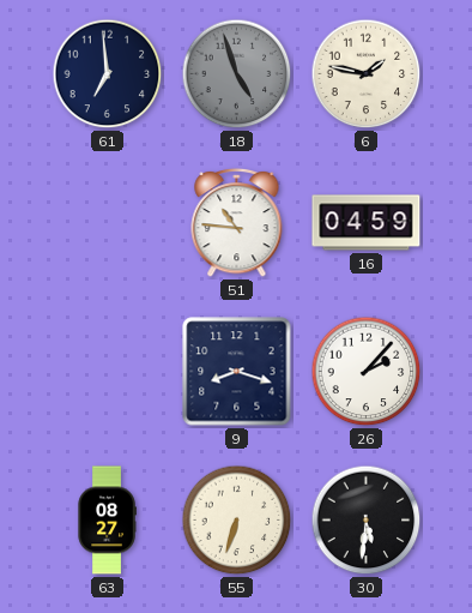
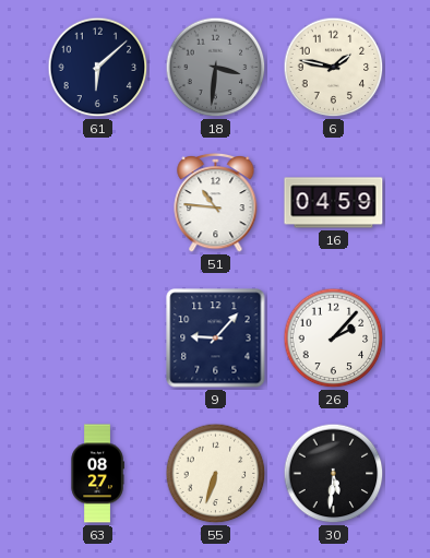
61: 6:59 -> 6:08
18: 4:57 -> 3:31
9: 8:18 -> 9:07
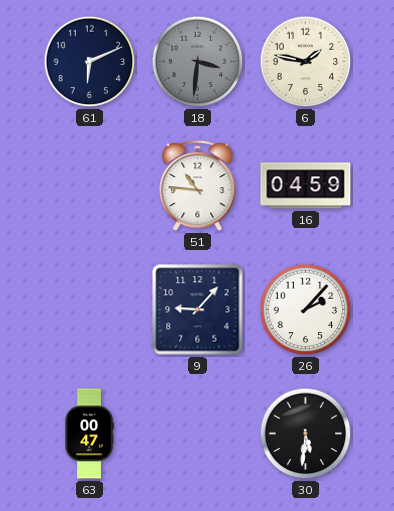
61: 6:08 -> 6:11
63: 08:27 -> 00:47
55: 6:33 -> none
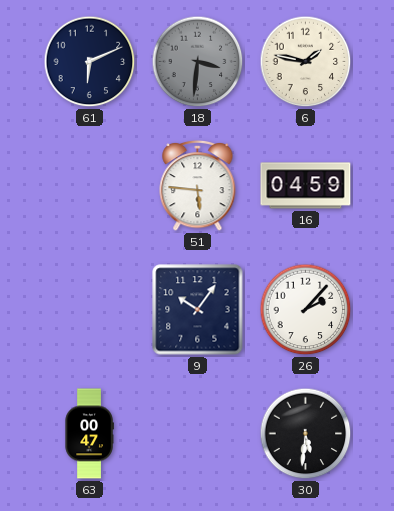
51: 10:46 -> 5:46
9: 9:07 -> 10:06
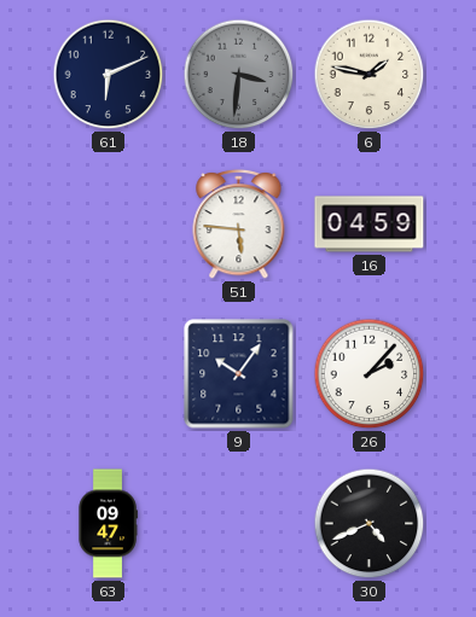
63: 00:47 -> 09:47
30: 5:31 -> 4:41
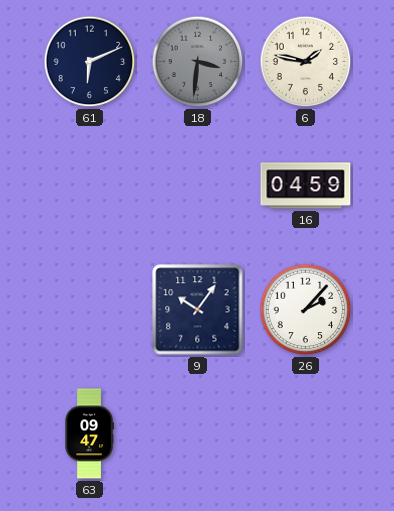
51: 5:46 -> none
30: 4:41 -> none
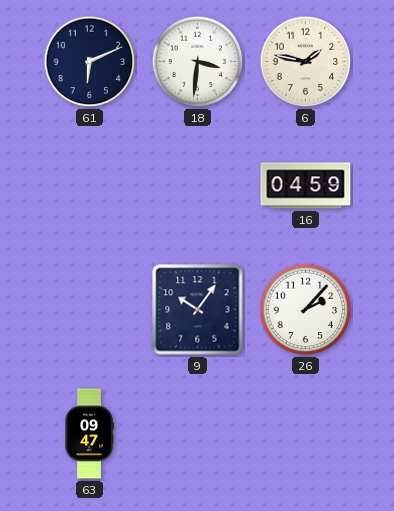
18 dial: grey -> white
